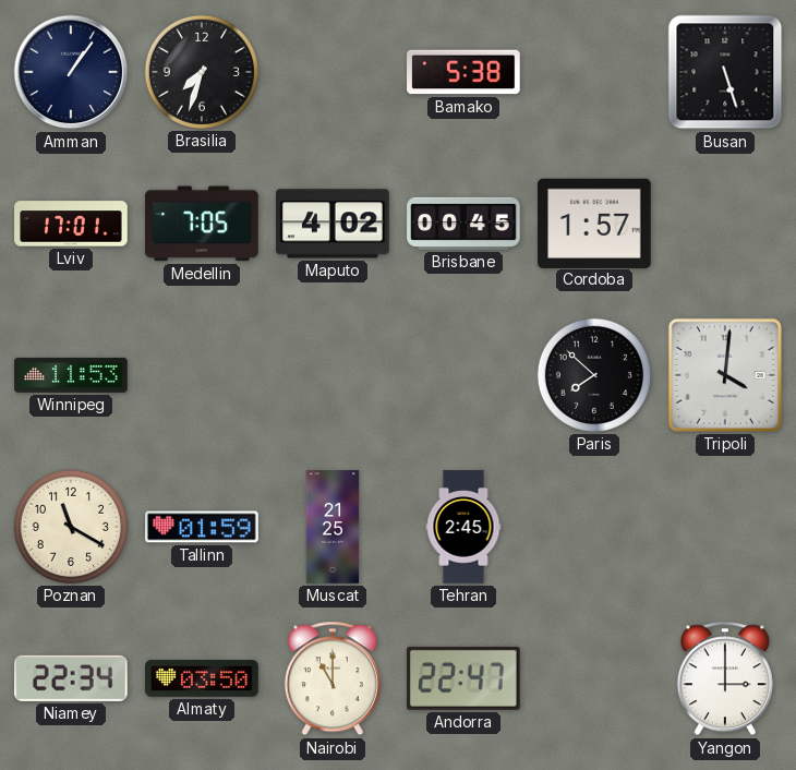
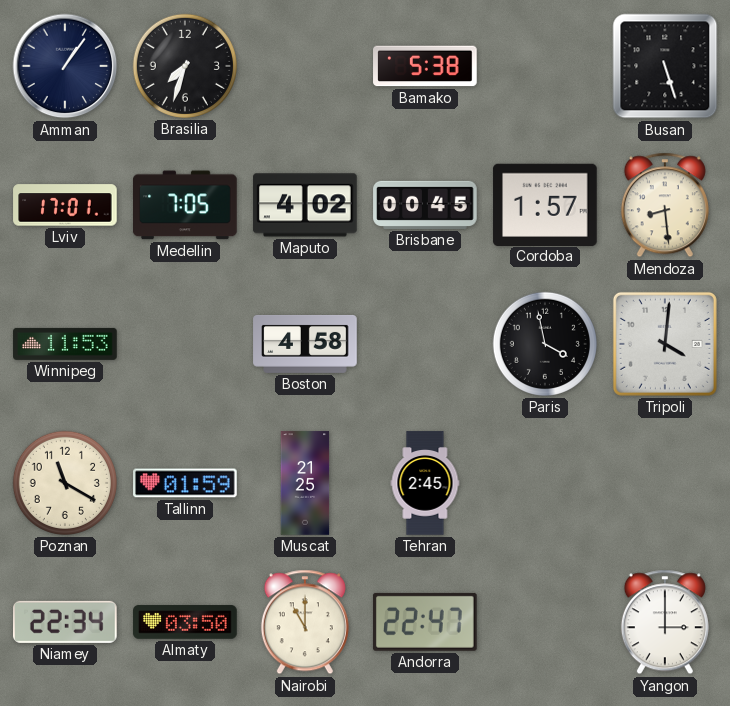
Mendoza: none -> 8:29
Boston: none -> 4:58
Paris: 7:52 -> 3:58
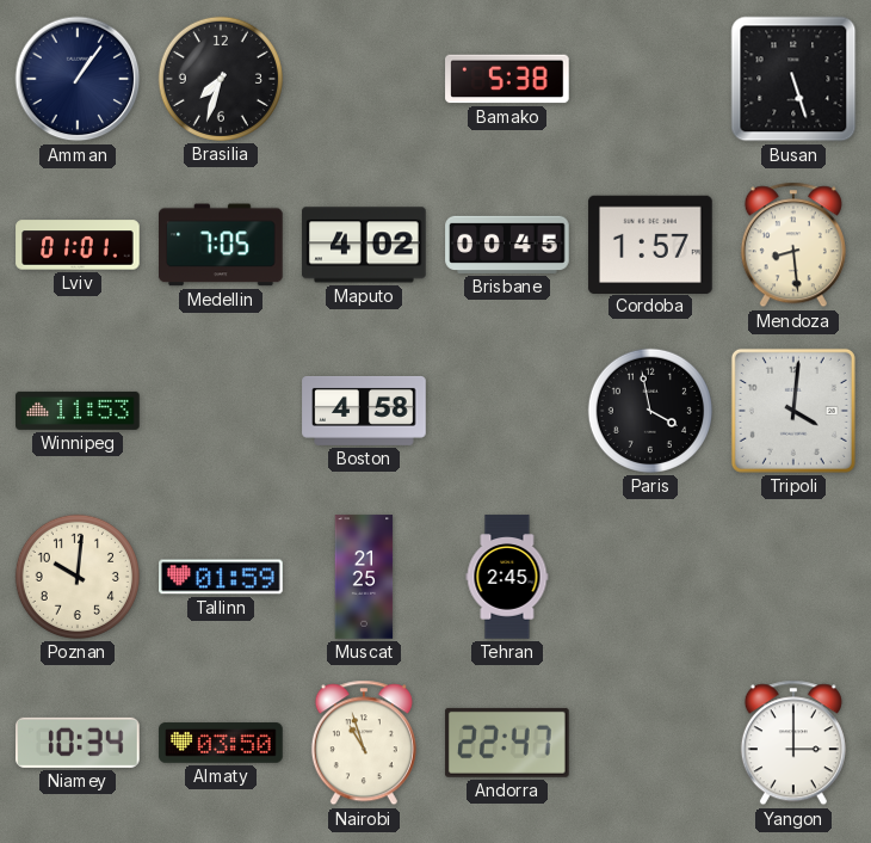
Lviv: 17:01 -> 01:01
Poznan: 11:20 -> 10:01
Niamey: 22:34 -> 10:34
Nairobi: 11:00 -> 10:57
